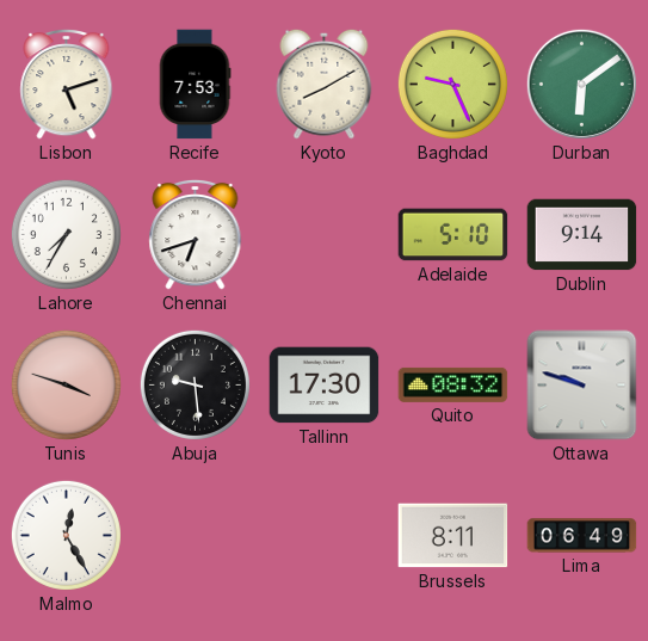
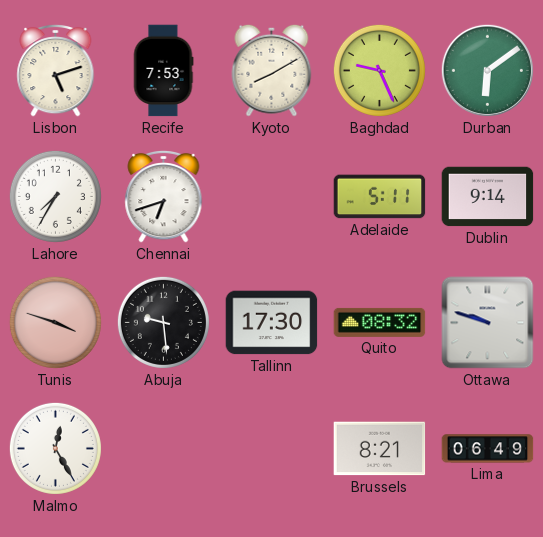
Adelaide: 5:10 -> 5:11
Brussels: 8:11 -> 8:21
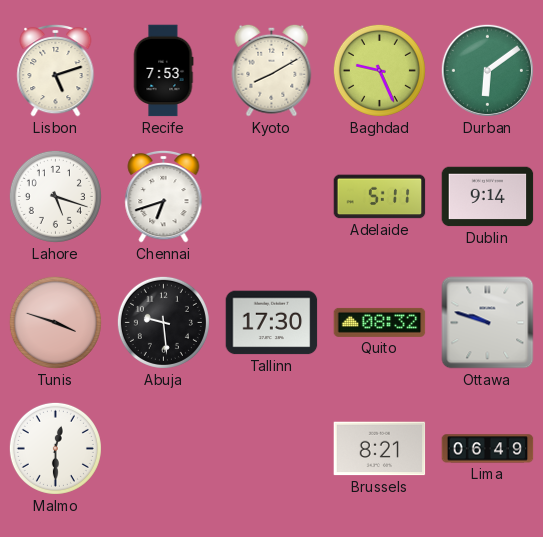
Lahore: 7:35 -> 5:18
Malmo: 12:25 -> 12:30
